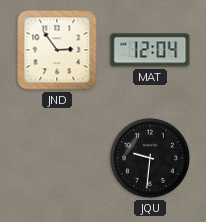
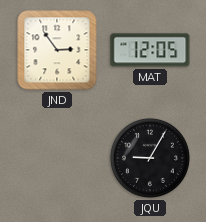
MAT: 12:04 -> 12:05
JQU: 9:31 -> 9:05
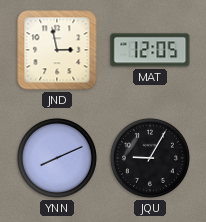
JND: 2:54 -> 2:58
YNN: none -> 8:11
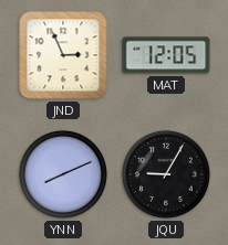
JND: 2:58 -> 2:56
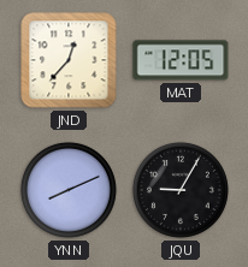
JND: 2:56 -> 12:37
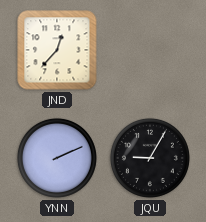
MAT: 12:05 -> none
YNN: 8:11 -> 2:11
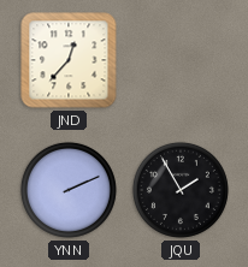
JQU: 9:05 -> 1:55
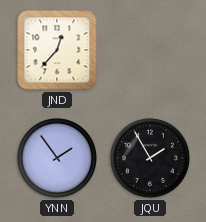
YNN: 2:11 -> 1:54
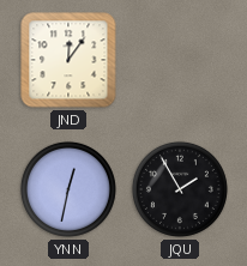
JND: 12:37 -> 12:06
YNN: 1:54 -> 12:32
